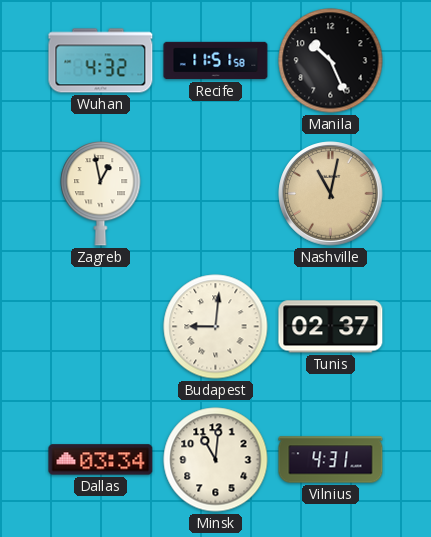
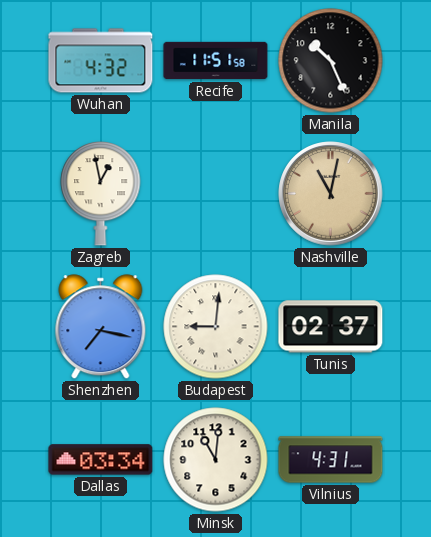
Shenzhen: none -> 7:17
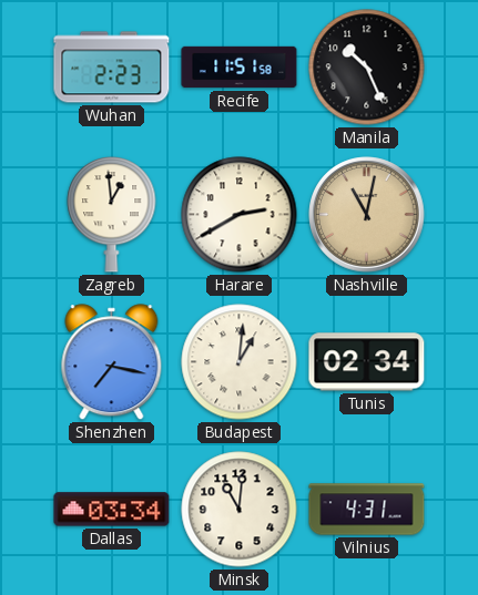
Wuhan: 4:32 -> 2:23
Zagreb: 12:58 -> 12:59
Harare: none -> 2:40
Budapest: 9:01 -> 1:01
Tunis: 02:37 -> 02:34
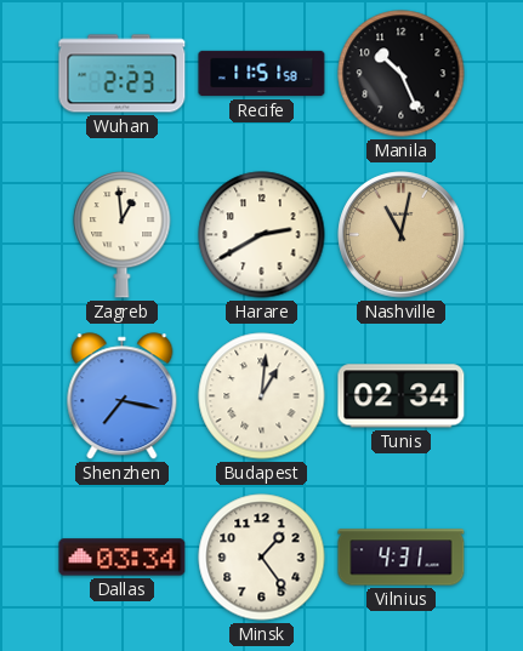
Minsk: 11:01 -> 1:24
